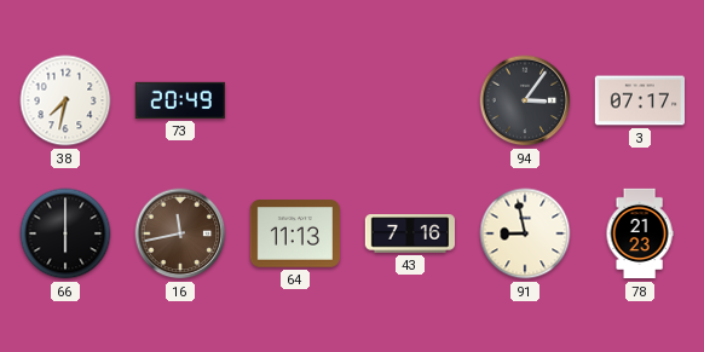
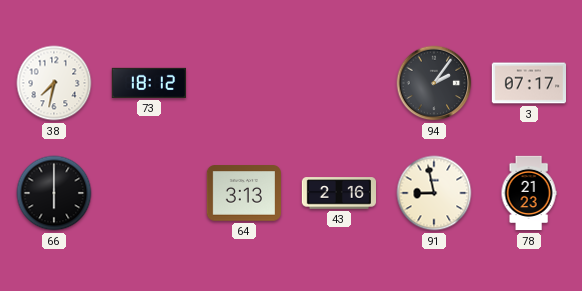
73: 20:49 -> 18:12
94: 3:06 -> 2:06
16: 11:43 -> none
64: 11:13 -> 3:13
43: 7:16 -> 2:16
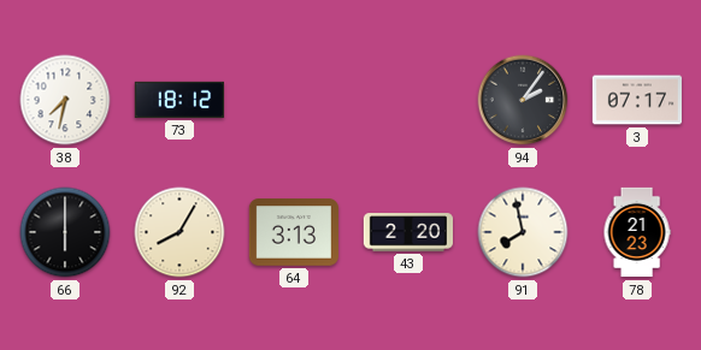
92: none -> 8:05
43: 2:16 -> 2:20
91: 8:58 -> 7:58
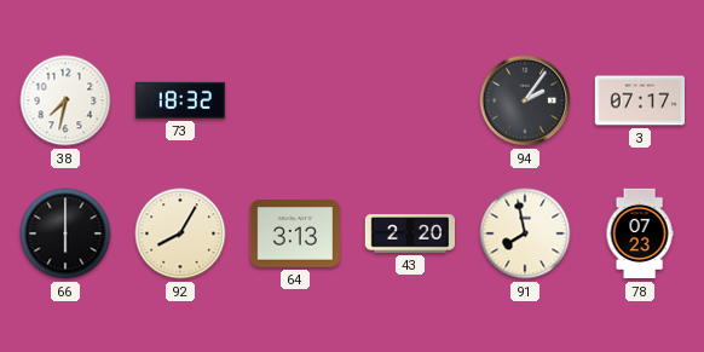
73: 18:12 -> 18:32
78: 21:23 -> 07:23
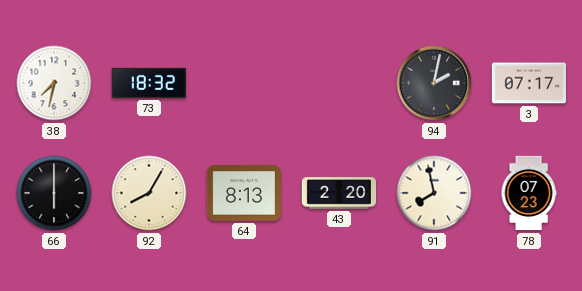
94: 2:06 -> 2:02
64: 3:13 -> 8:13
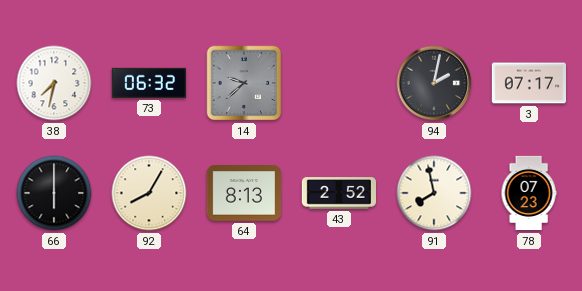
73: 18:32 -> 06:32
14: none -> 9:38
43: 2:20 -> 2:52
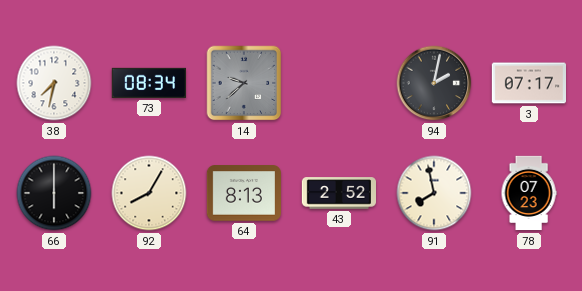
73: 06:32 -> 08:34
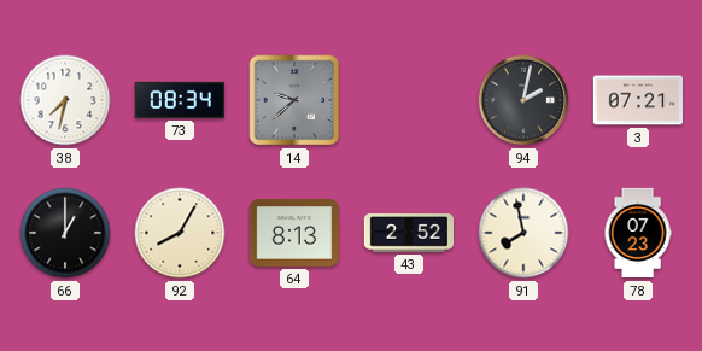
3: 07:17 -> 07:21
66: 6:00 -> 1:00
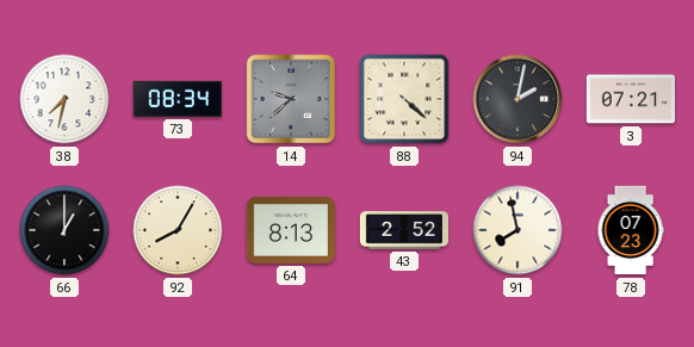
88: none -> 4:22
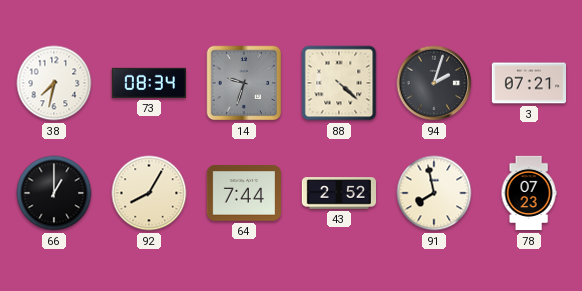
14: 9:38 -> 9:33
94: 2:02 -> 2:03
64: 8:13 -> 7:44
